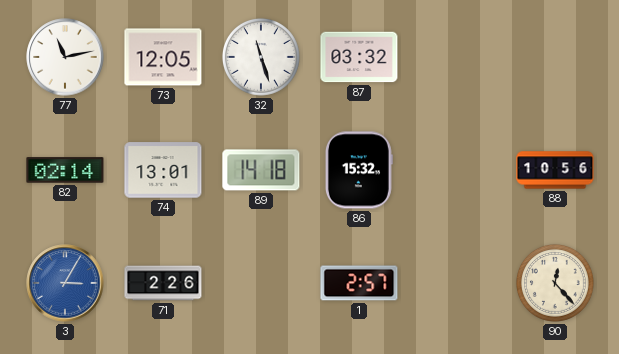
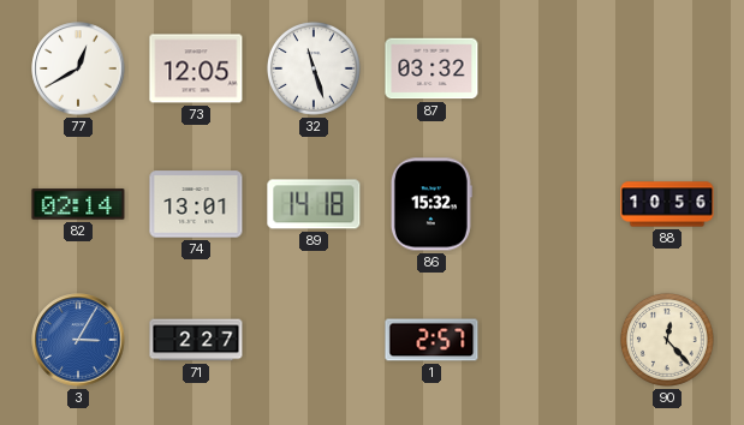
77: 11:13 -> 12:40
71: 2:26 -> 2:27
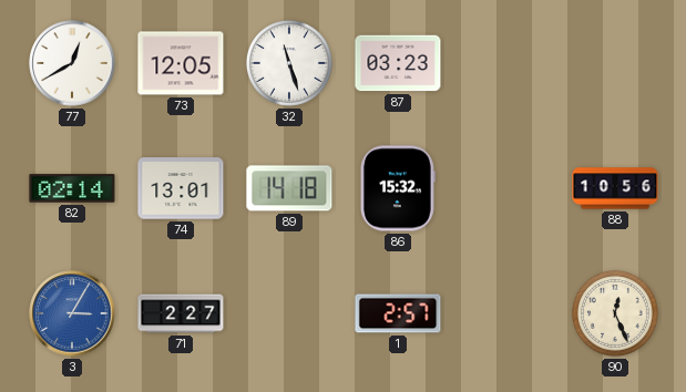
87: 03:32 -> 03:23
90: 12:23 -> 12:26
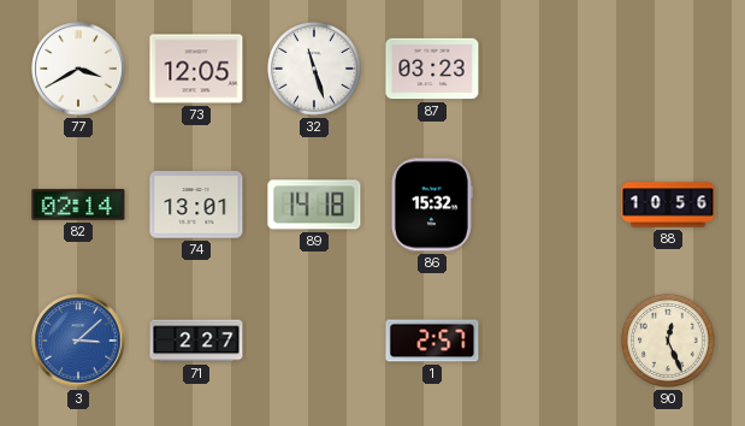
77: 12:40 -> 3:40
3: 3:05 -> 3:08
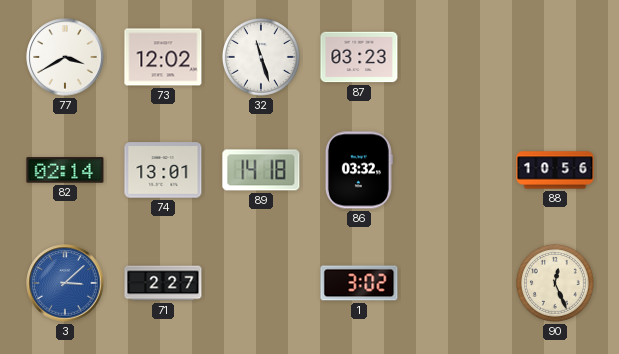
73: 12:05 -> 12:02
86: 15:32 -> 03:32
1: 2:57 -> 3:02
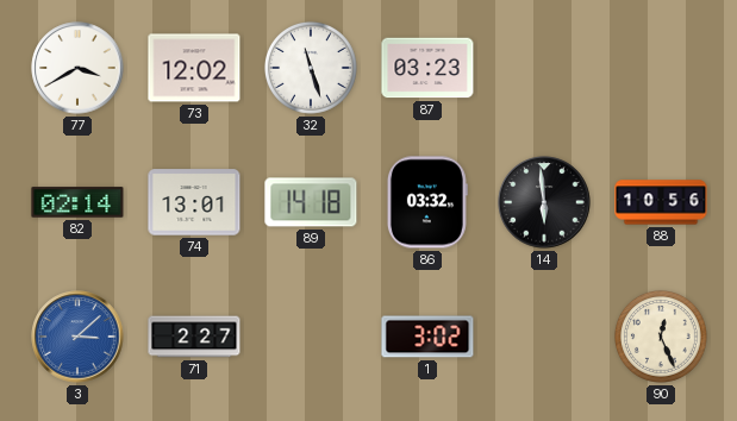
14: none -> 5:59
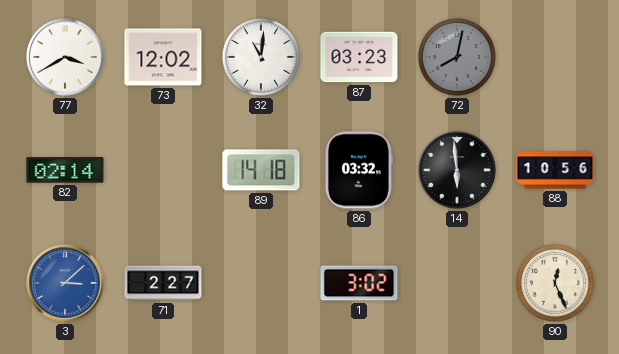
32: 11:27 -> 11:01
72: none -> 8:02
74: 13:01 -> none
